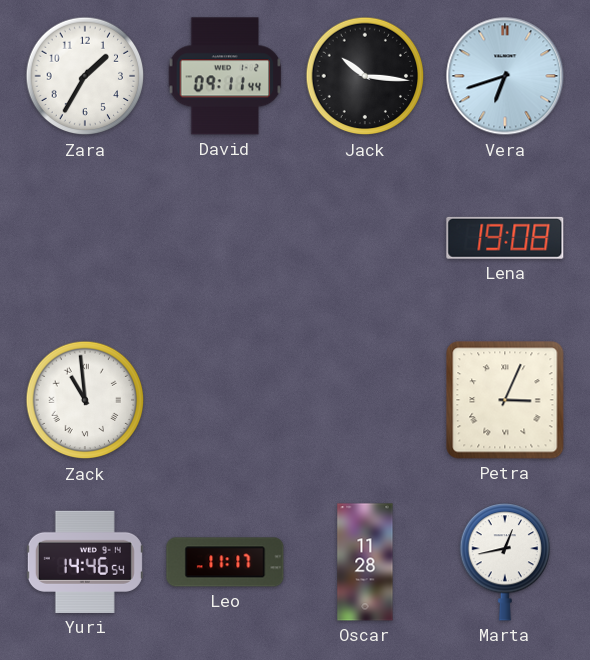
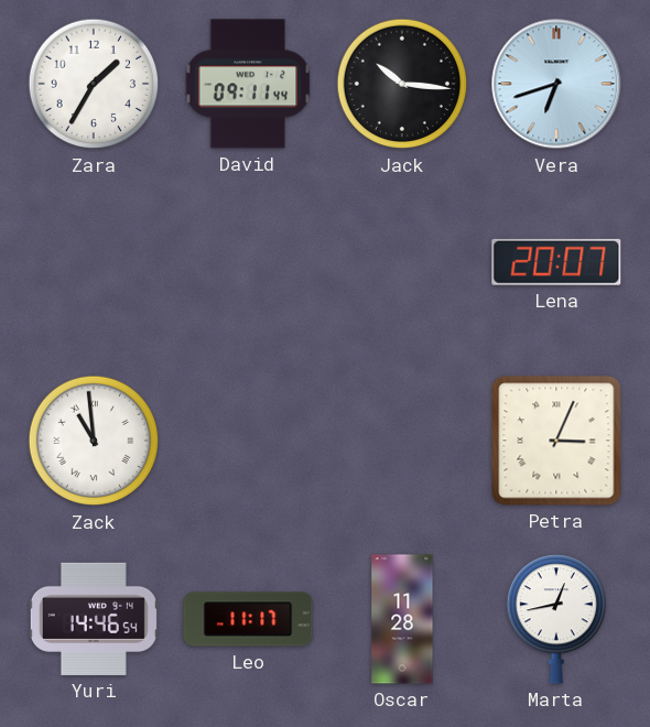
Lena: 19:08 -> 20:07
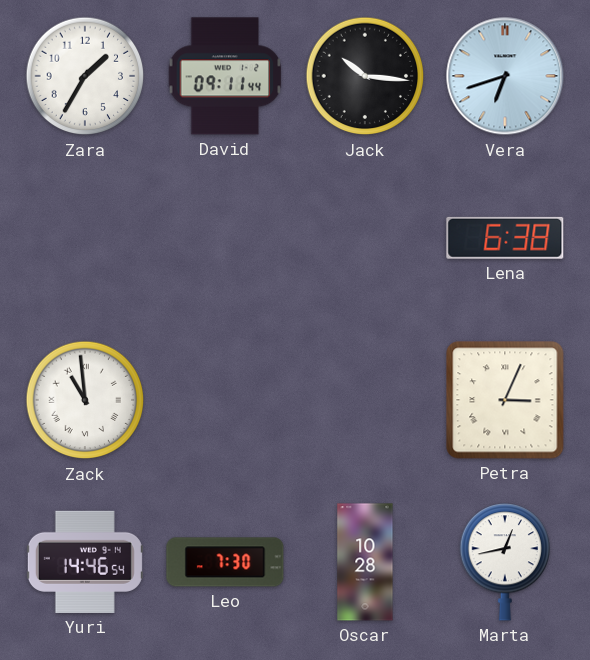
Lena: 20:07 -> 6:38
Leo: 11:17 -> 7:30
Oscar: 11:28 -> 10:28
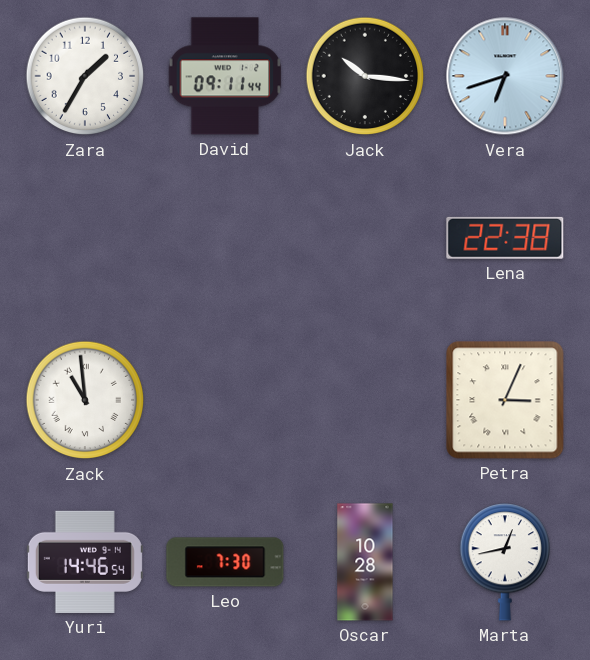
Lena: 6:38 -> 22:38
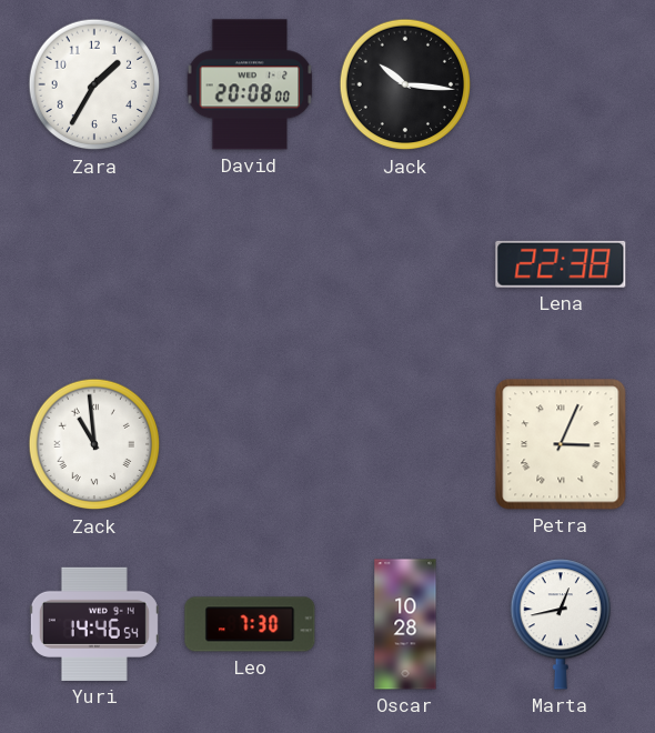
David: 09:11 -> 20:08
Vera: 6:42 -> none
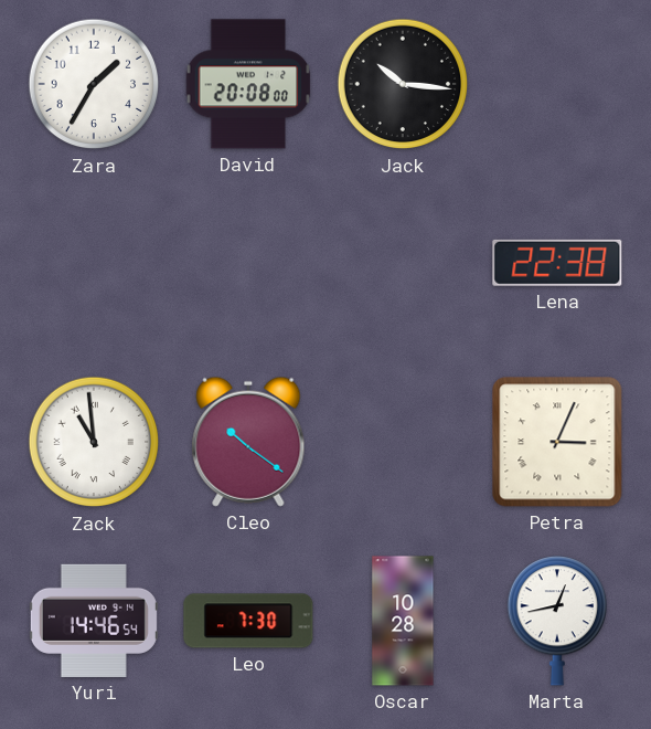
Cleo: none -> 10:21
